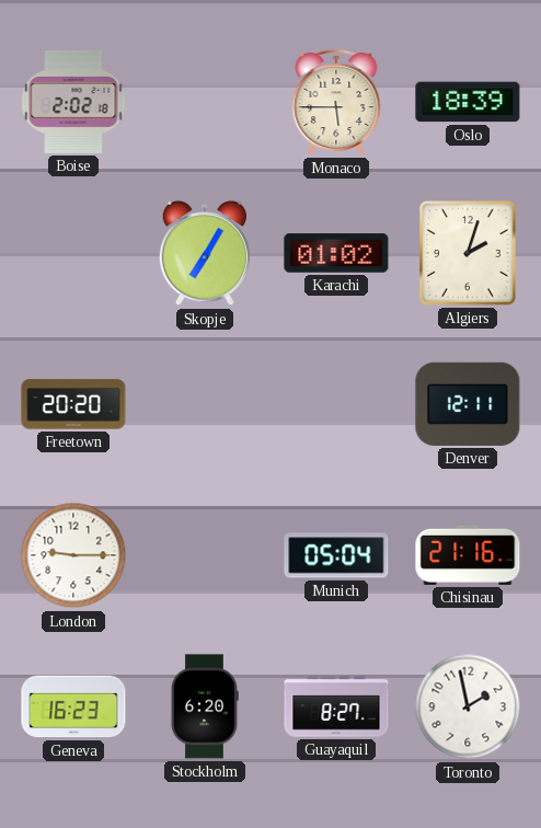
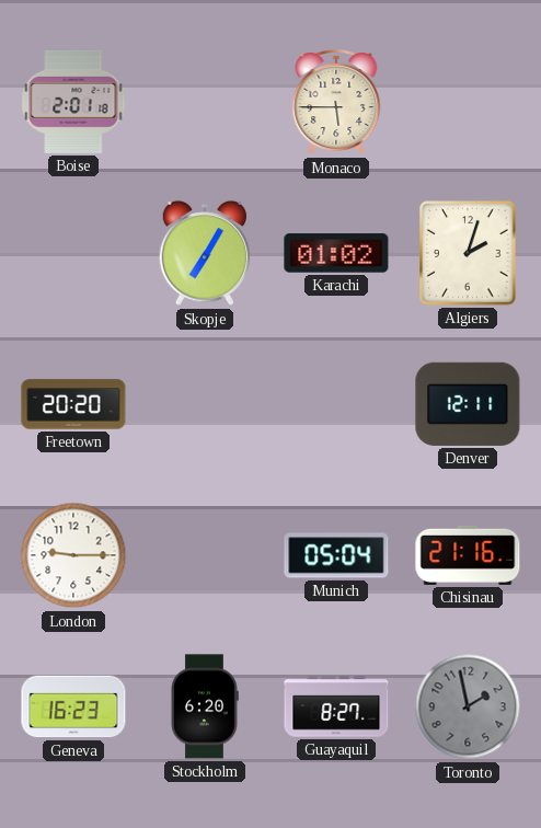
Boise: 2:02 -> 2:01
Oslo: 18:39 -> none
Toronto dial: white -> grey
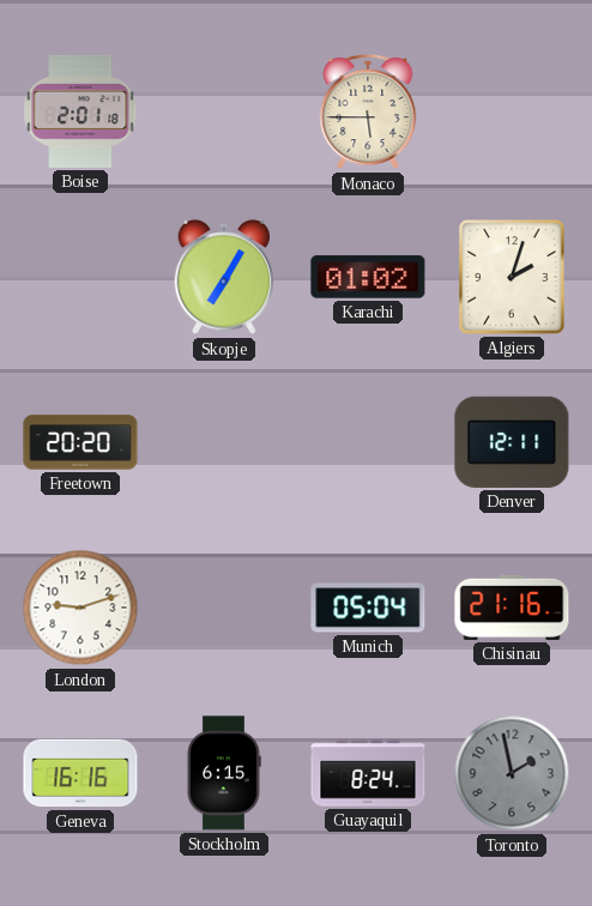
London: 9:15 -> 9:12
Geneva: 16:23 -> 16:16
Stockholm: 6:20 -> 6:15
Guayaquil: 8:27 -> 8:24
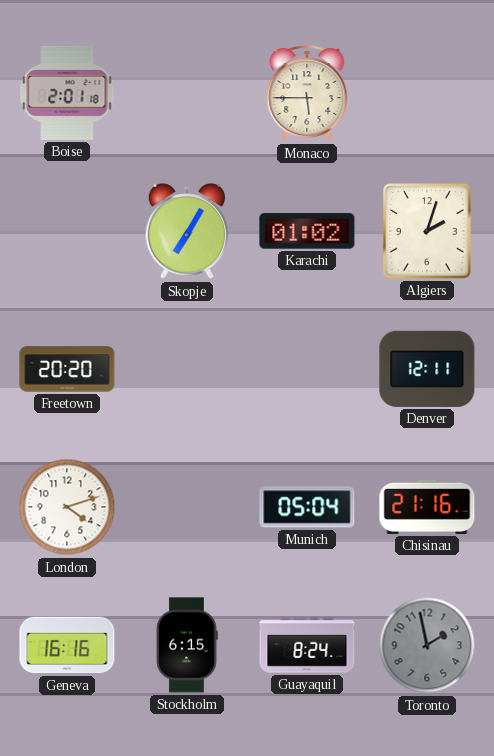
London: 9:12 -> 4:12
